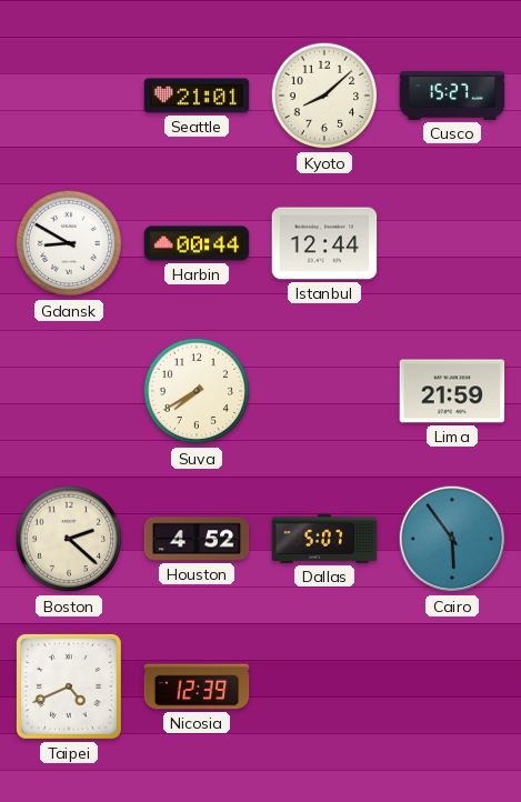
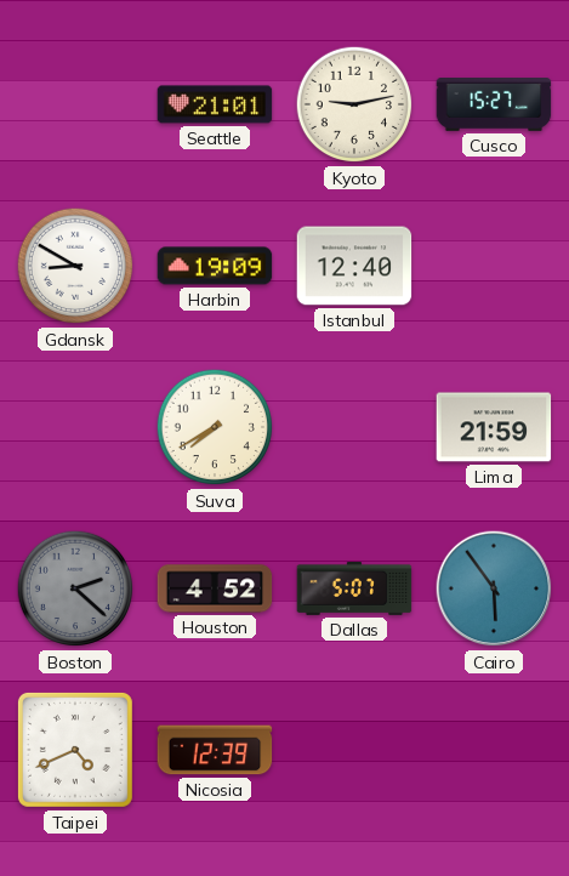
Kyoto: 8:08 -> 9:13
Harbin: 00:44 -> 19:09
Istanbul: 12:44 -> 12:40
Boston dial: cream -> grey
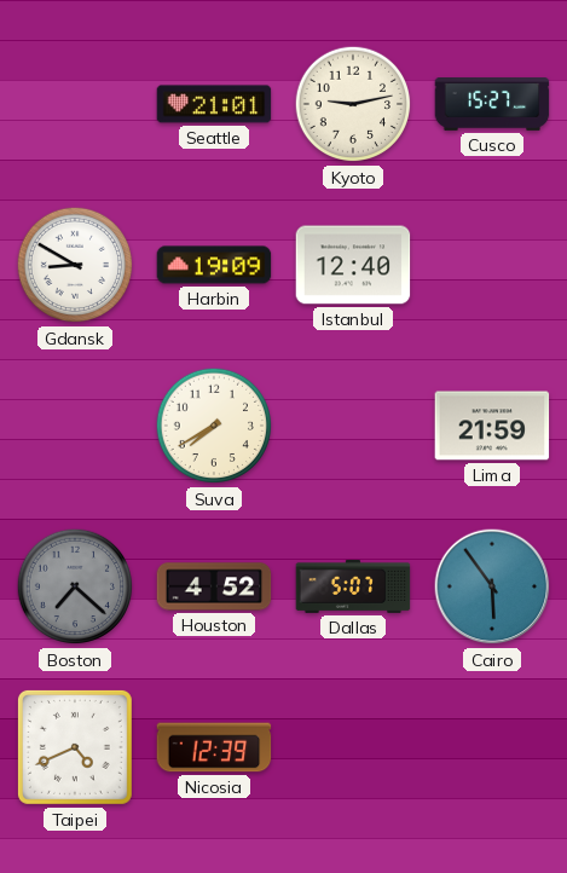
Boston: 2:22 -> 7:22
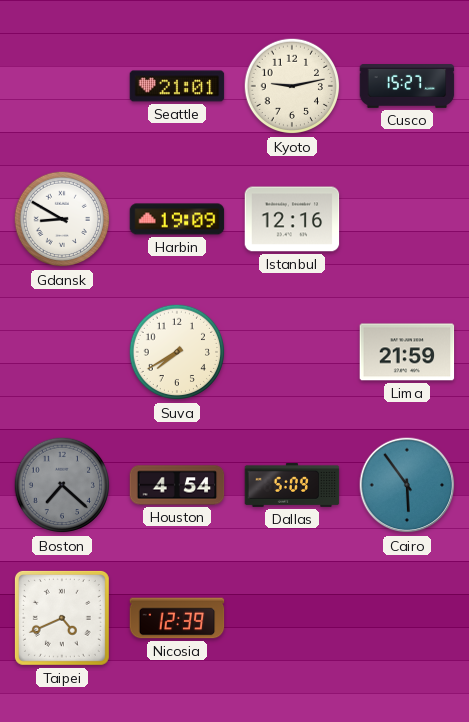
Istanbul: 12:40 -> 12:16
Houston: 4:52 -> 4:54
Dallas: 5:07 -> 5:09
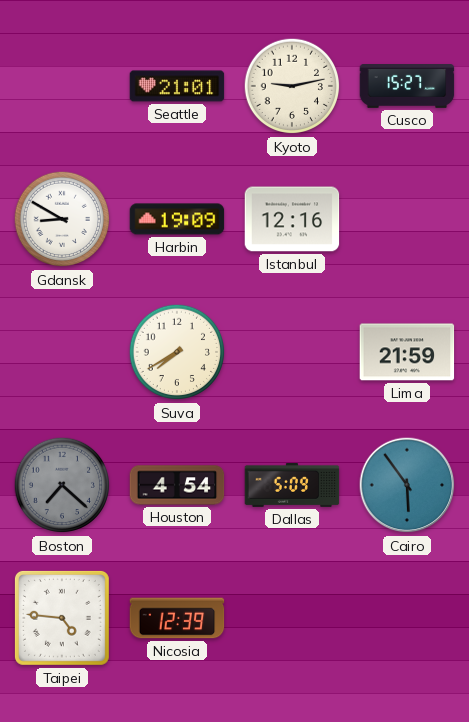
Taipei: 4:41 -> 4:46
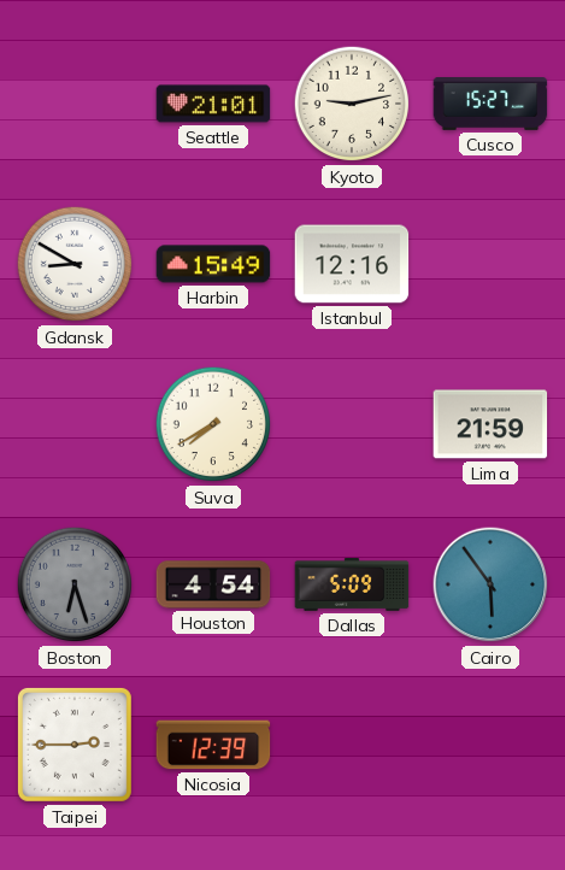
Harbin: 19:09 -> 15:49
Boston: 7:22 -> 6:27
Taipei: 4:46 -> 2:45
